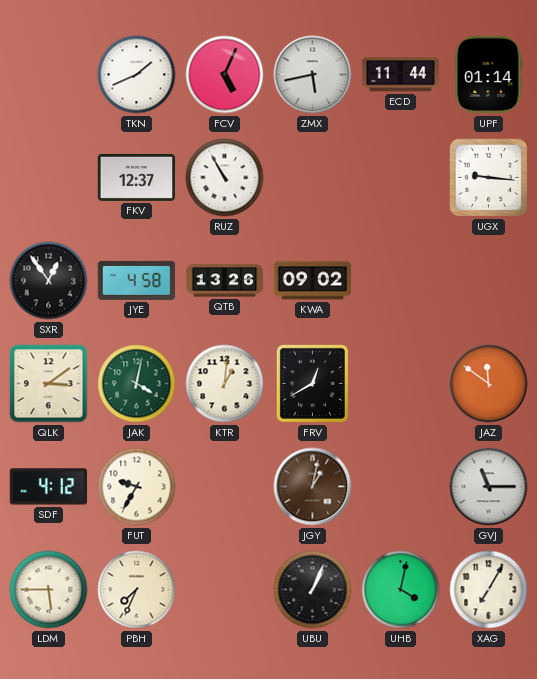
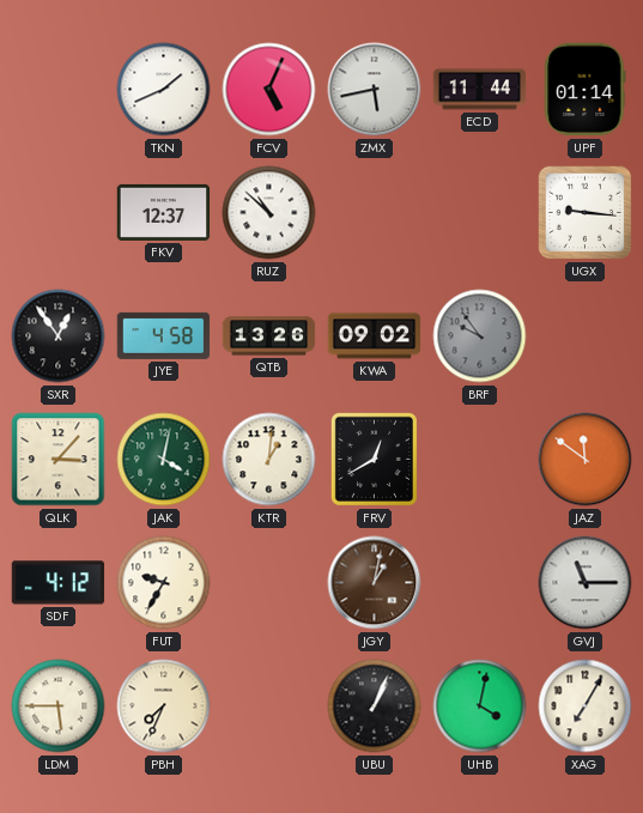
RUZ: 10:55 -> 10:52
BRF: none -> 9:54
QLK: 3:09 -> 3:07
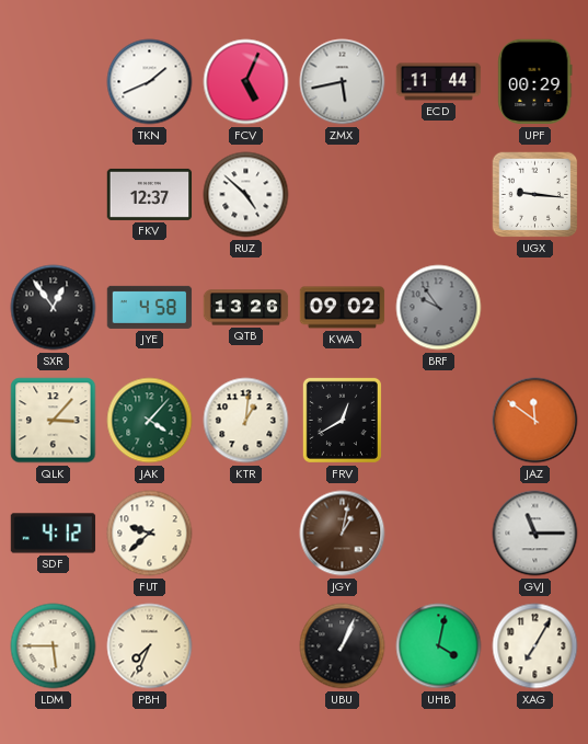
UPF: 01:14 -> 00:29
RUZ: 10:52 -> 4:52
JAK: 4:02 -> 4:07
FUT: 9:35 -> 9:38
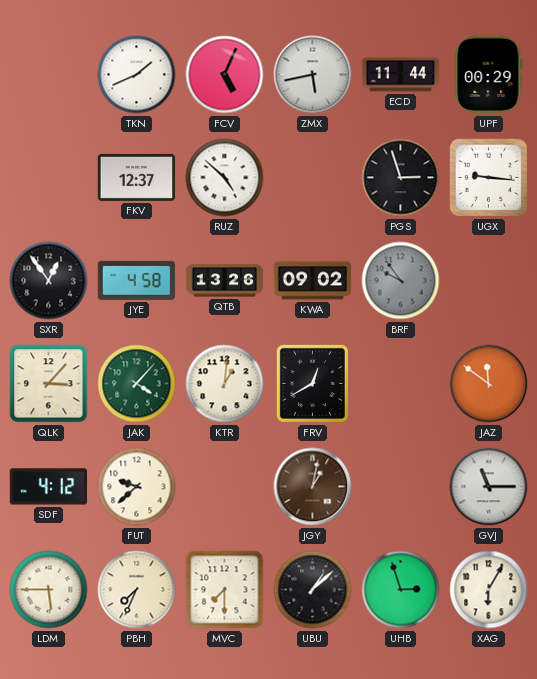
PGS: none -> 2:57
MVC: none -> 7:30
UBU: 1:04 -> 1:08
UHB: 4:02 -> 2:57
XAG: 7:05 -> 6:05
